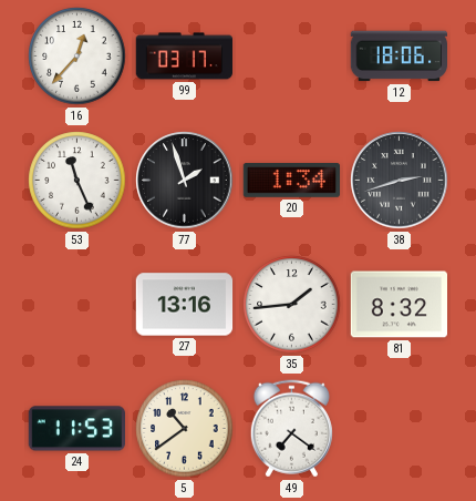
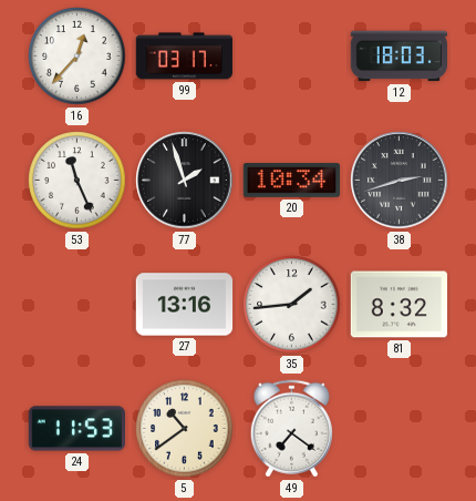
12: 18:06 -> 18:03
20: 1:34 -> 10:34
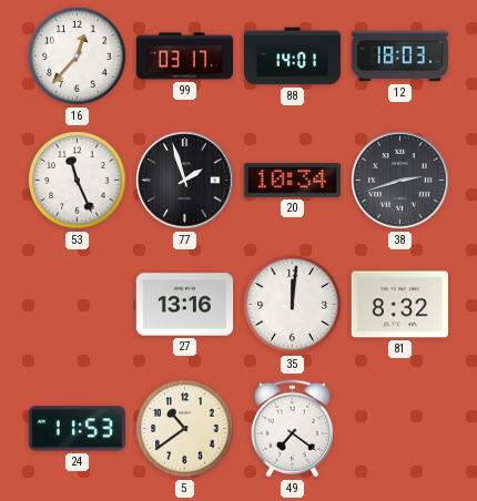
88: none -> 14:01
35: 1:44 -> 12:01
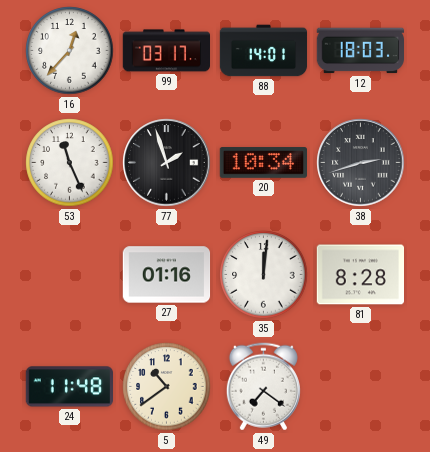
27: 13:16 -> 01:16
81: 8:32 -> 8:28
24: 11:53 -> 11:48
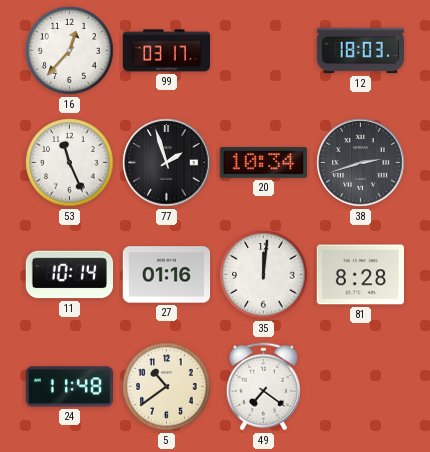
88: 14:01 -> none
11: none -> 10:14
